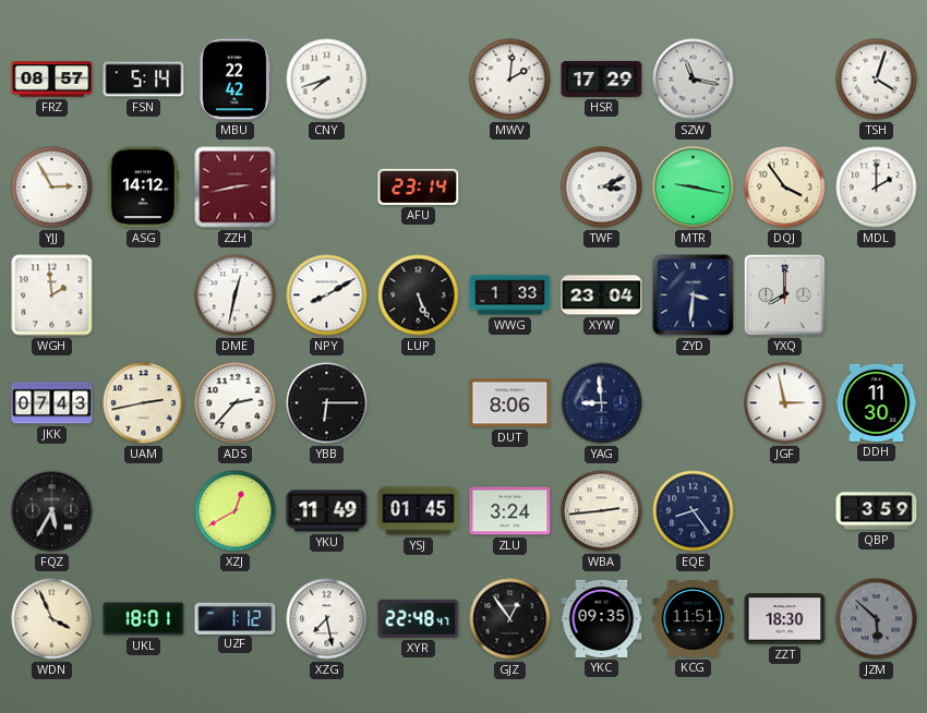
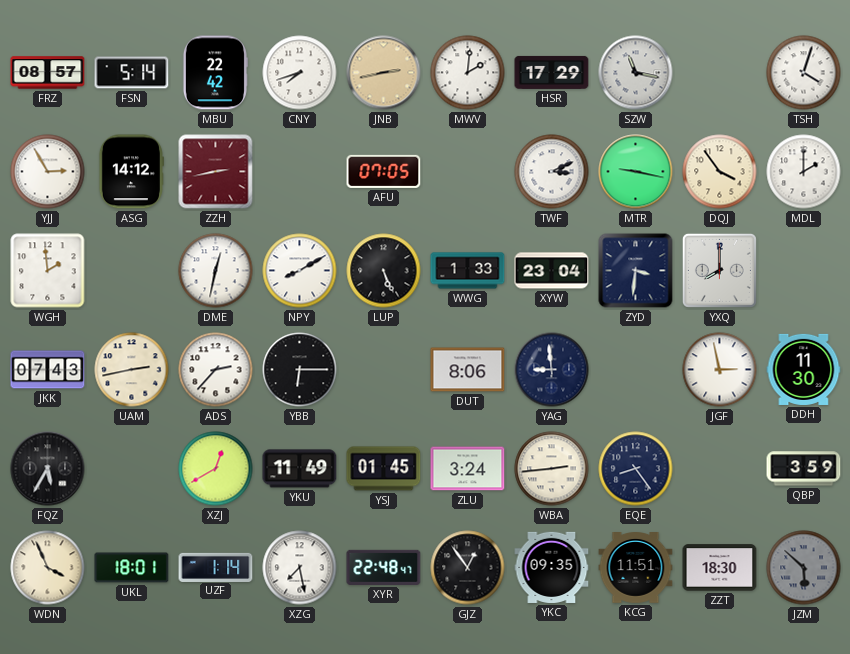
JNB: none -> 2:43
AFU: 23:14 -> 07:05
UZF: 1:12 -> 1:14
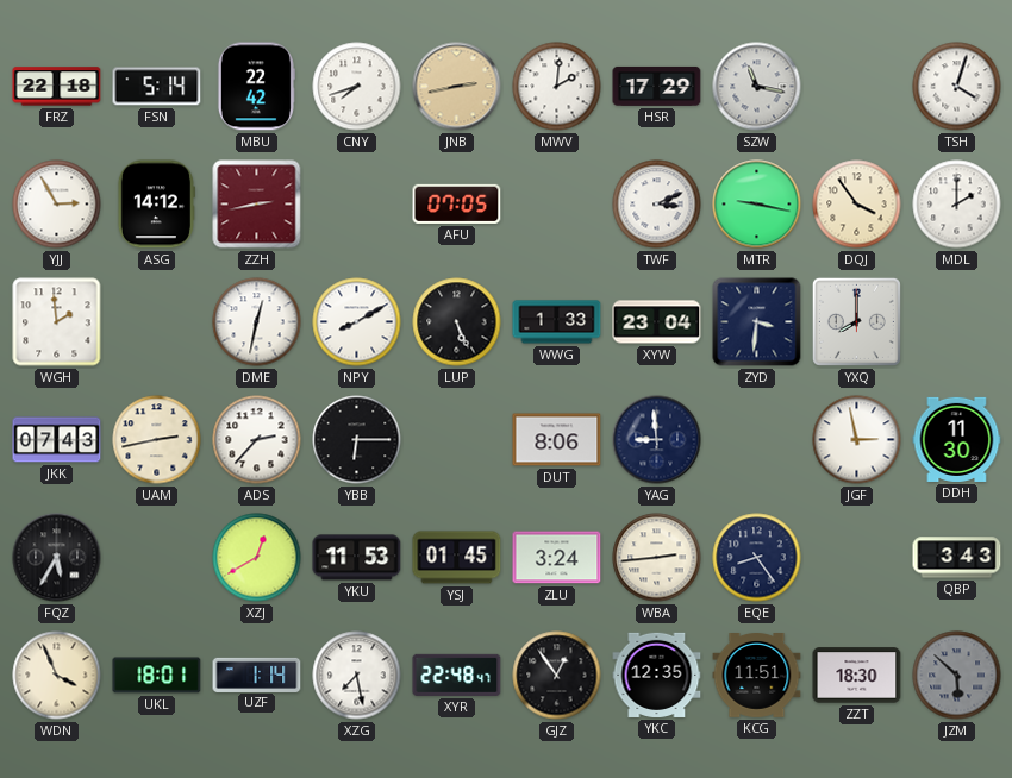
FRZ: 08:57 -> 22:18
YKU: 11:49 -> 11:53
QBP: 3:59 -> 3:43
YKC: 09:35 -> 12:35
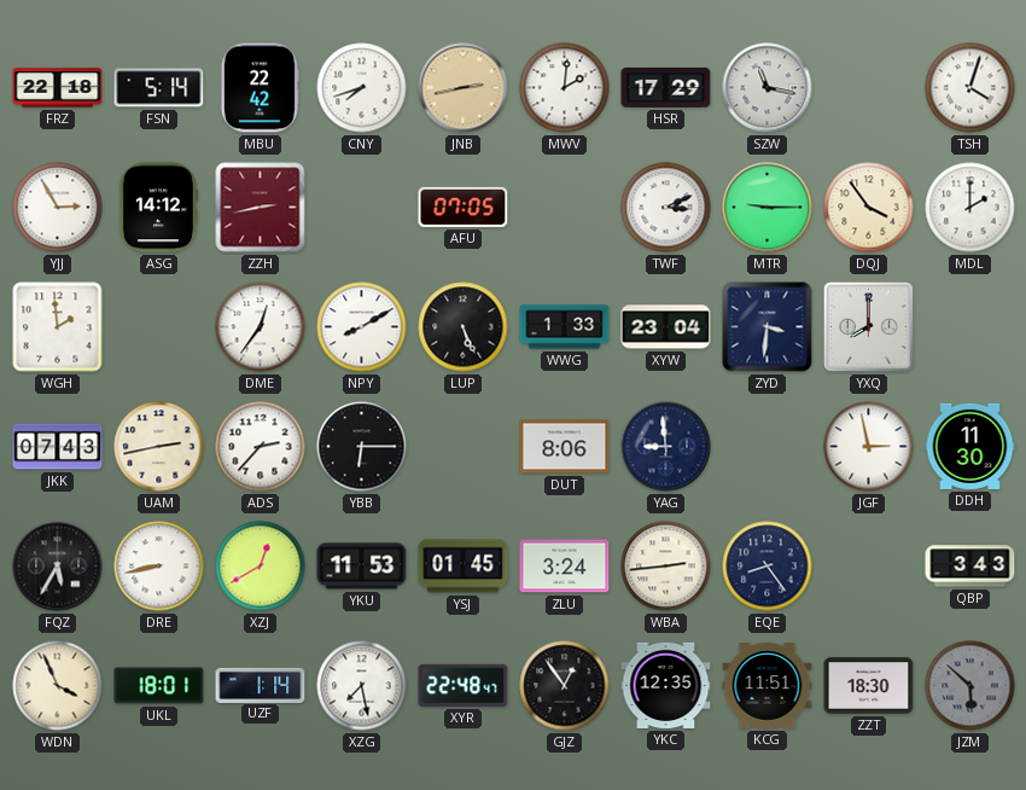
MTR: 9:17 -> 9:15
DME: 12:32 -> 12:36
DRE: none -> 8:43
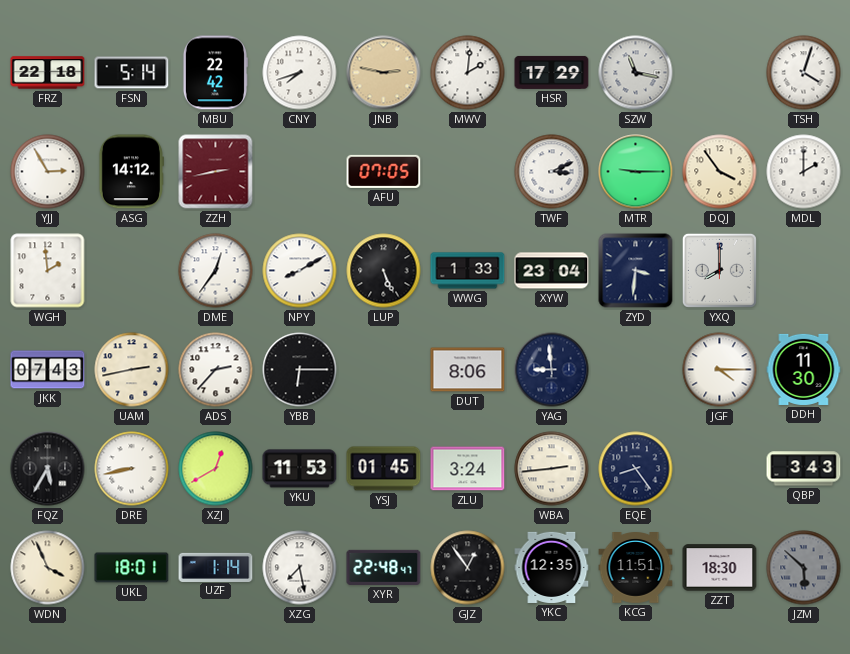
JNB: 2:43 -> 2:47
JGF: 2:58 -> 4:15
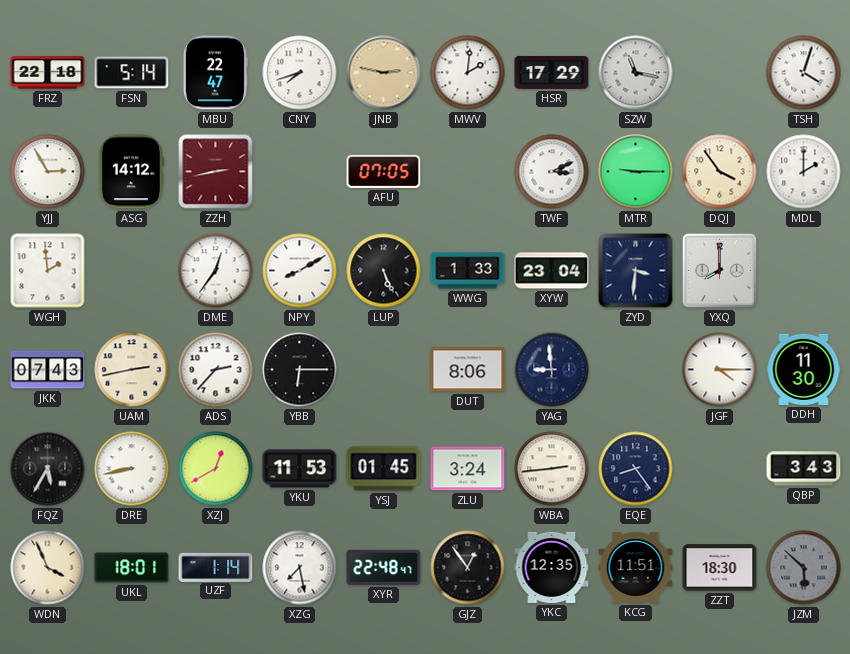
MBU: 22:42 -> 22:47
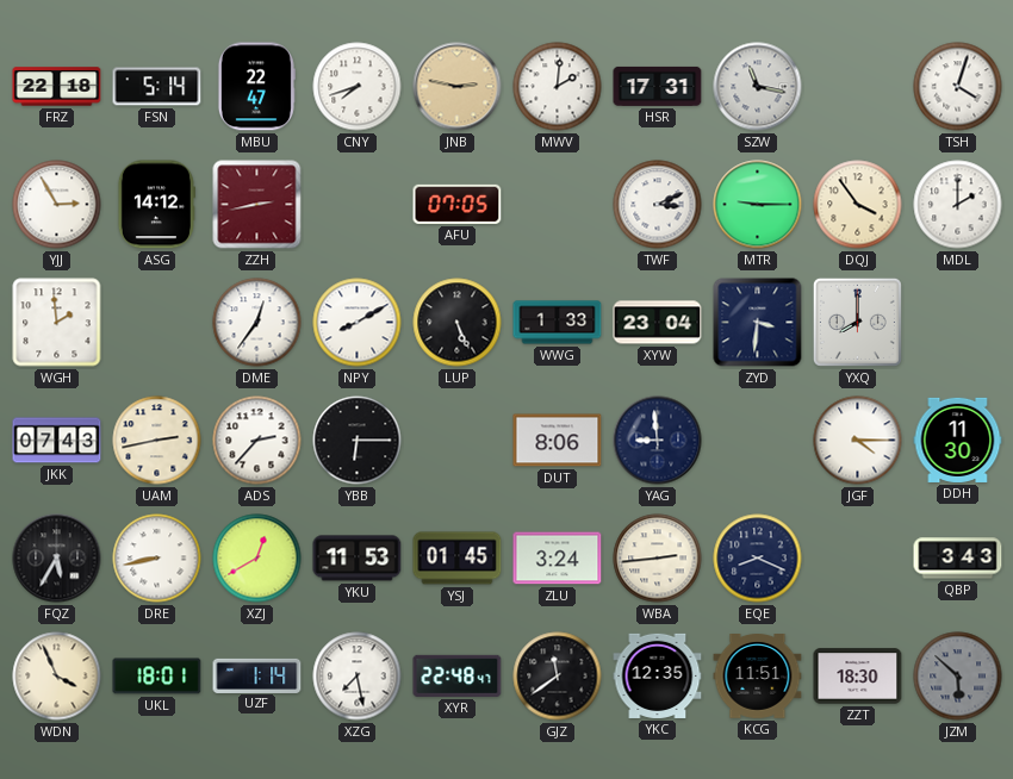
HSR: 17:29 -> 17:31
EQE: 8:24 -> 8:19
GJZ: 12:54 -> 11:39
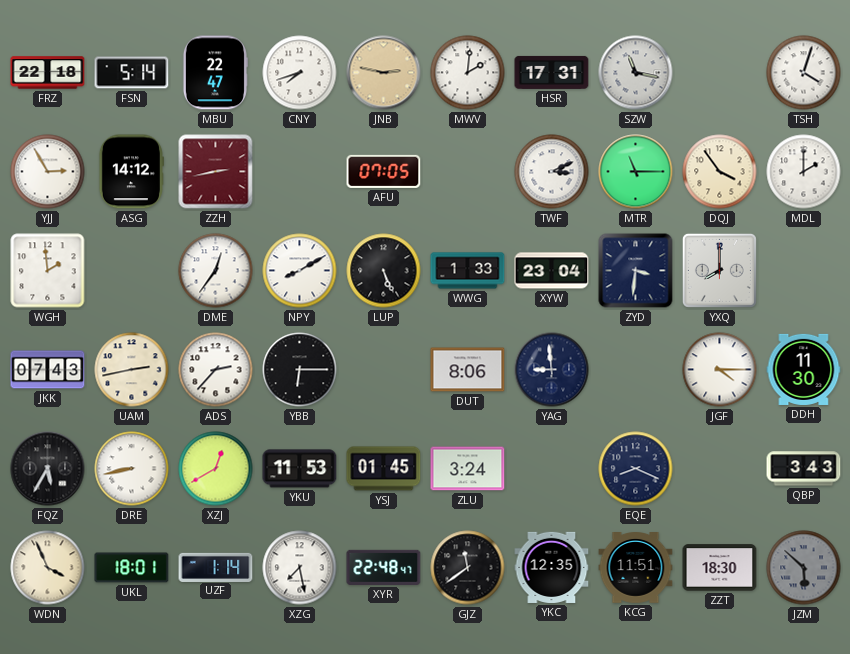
MTR: 9:15 -> 11:15
WBA: 2:44 -> none
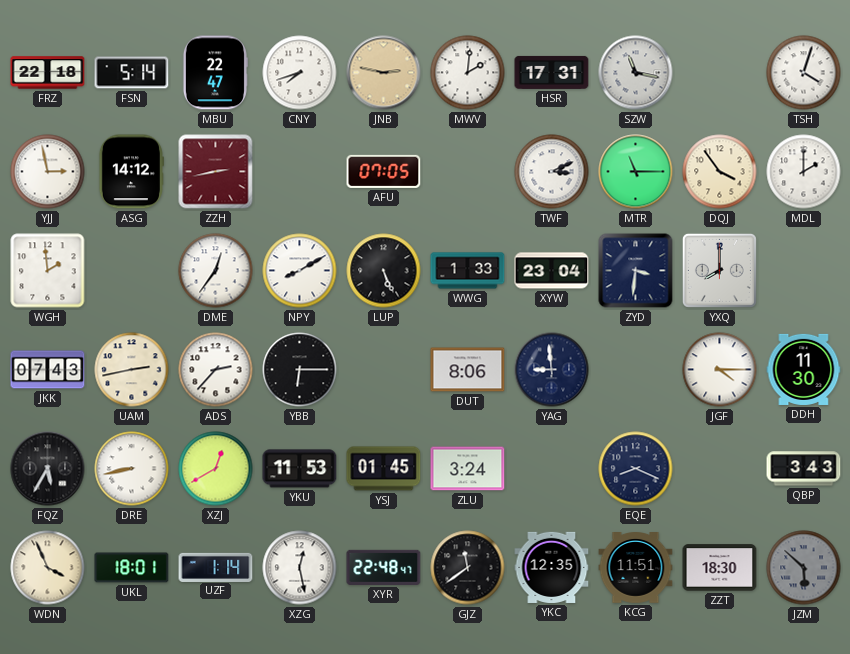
YJJ: 2:55 -> 2:58
XZG: 7:28 -> 12:28
